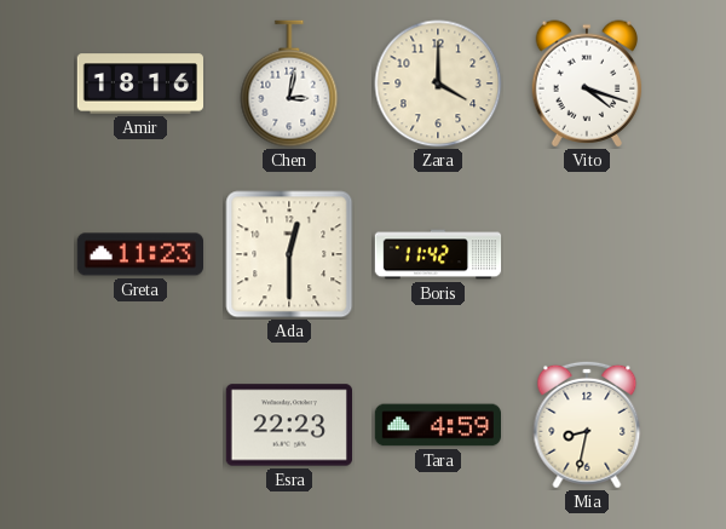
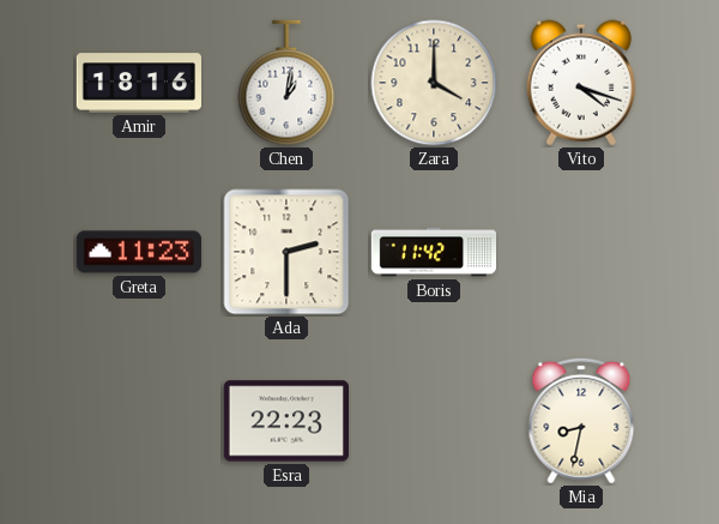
Chen: 3:02 -> 1:02
Ada: 12:30 -> 2:30
Tara: 4:59 -> none
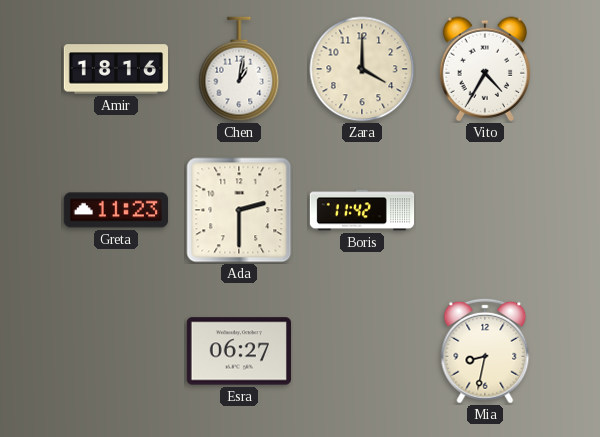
Vito: 4:18 -> 4:35
Esra: 22:23 -> 06:27
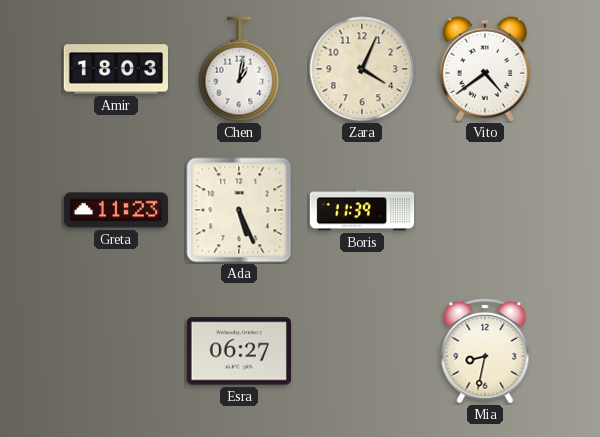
Amir: 18:16 -> 18:03
Zara: 4:00 -> 4:04
Vito: 4:35 -> 4:39
Ada: 2:30 -> 5:26
Boris: 11:42 -> 11:39
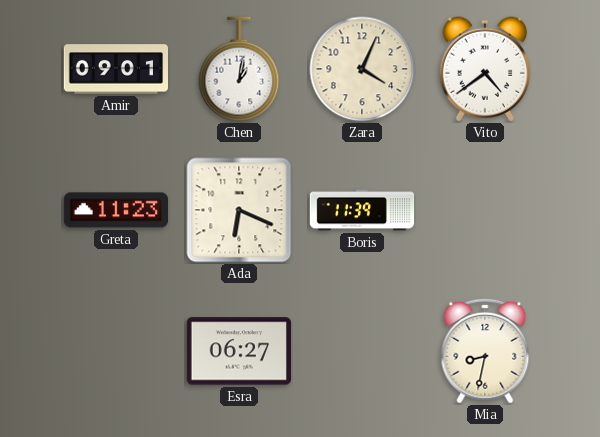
Amir: 18:03 -> 09:01
Ada: 5:26 -> 6:19
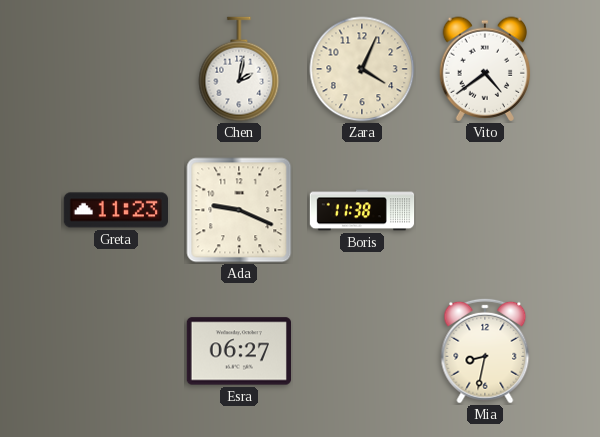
Amir: 09:01 -> none
Chen: 1:02 -> 2:02
Ada: 6:19 -> 9:19
Boris: 11:39 -> 11:38
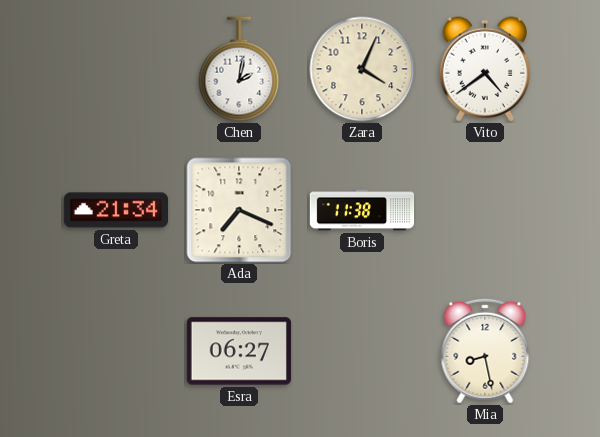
Greta: 11:23 -> 21:34
Ada: 9:19 -> 7:19
Mia: 8:32 -> 8:28
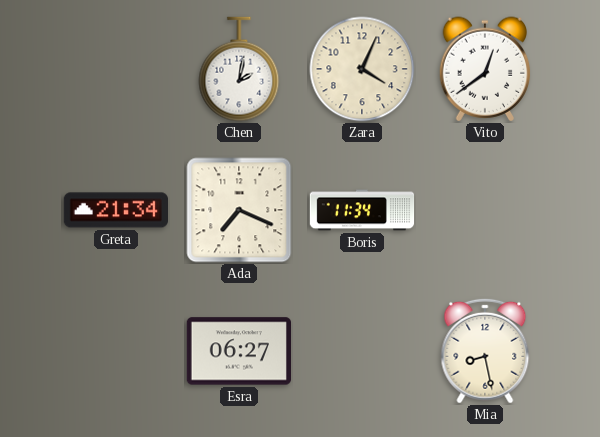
Vito: 4:39 -> 12:39
Boris: 11:38 -> 11:34
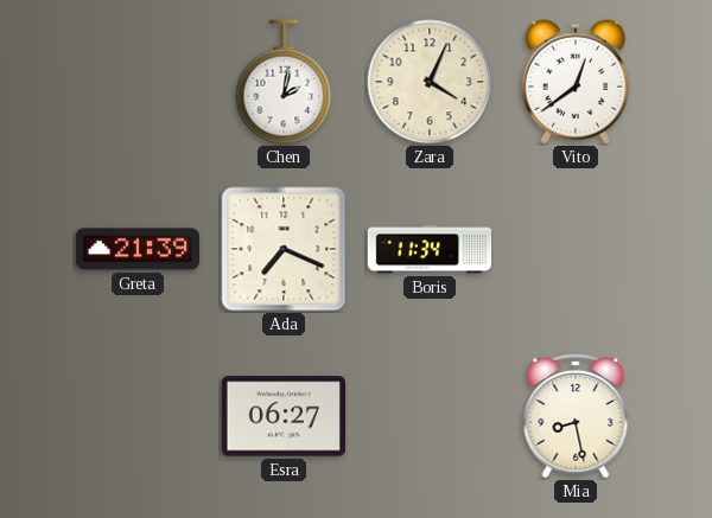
Greta: 21:34 -> 21:39
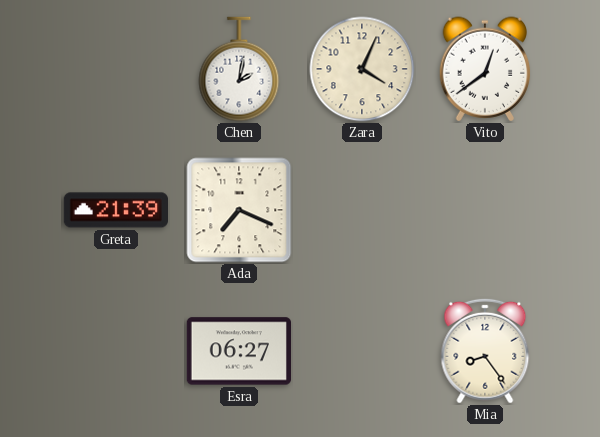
Boris: 11:34 -> none
Mia: 8:28 -> 8:24
